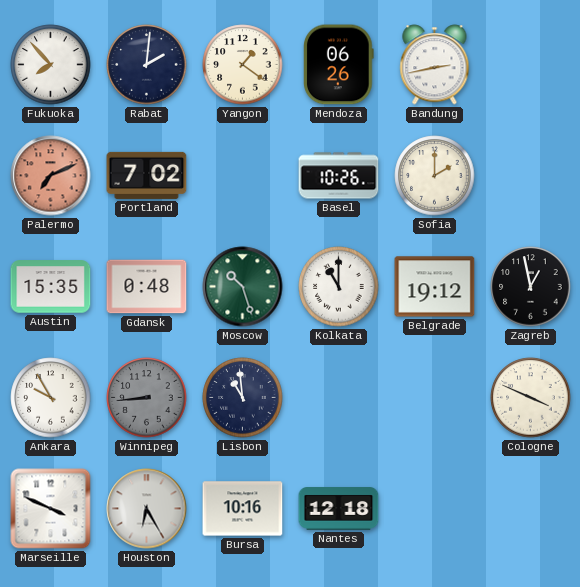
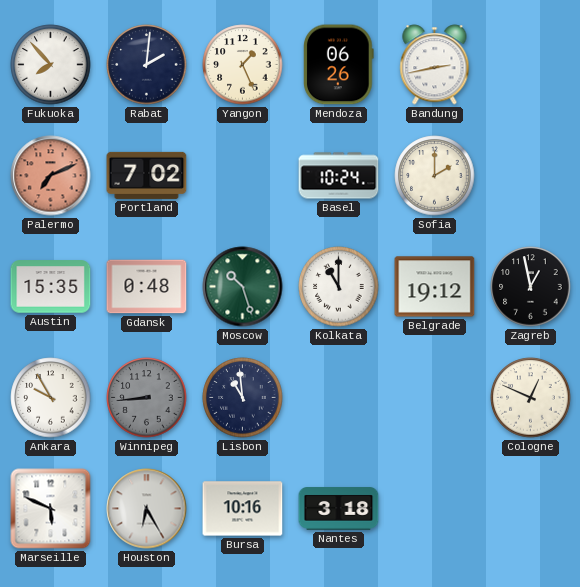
Yangon: 1:21 -> 1:26
Basel: 10:26 -> 10:24
Cologne: 3:49 -> 12:49
Marseille: 3:49 -> 5:49
Nantes: 12:18 -> 3:18
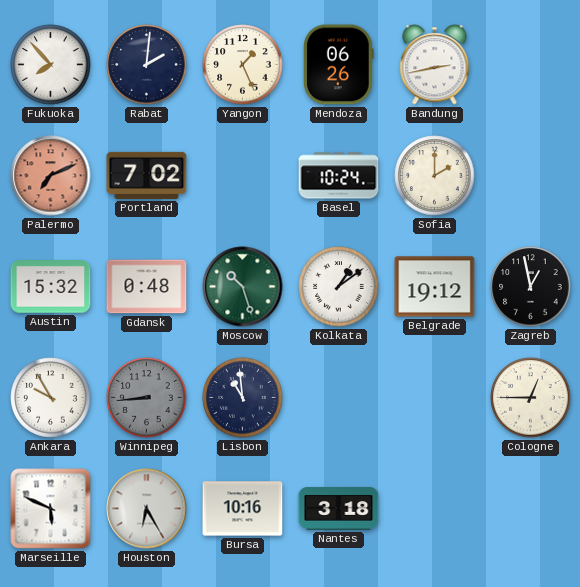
Austin: 15:35 -> 15:32
Kolkata: 11:00 -> 1:09
Cologne: 12:49 -> 12:45
